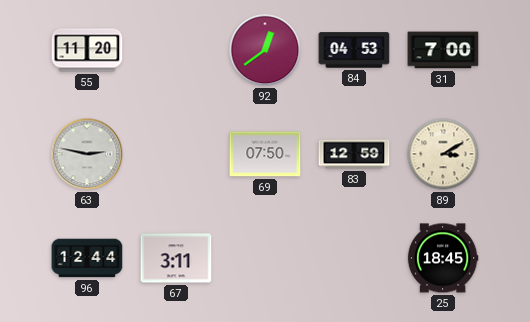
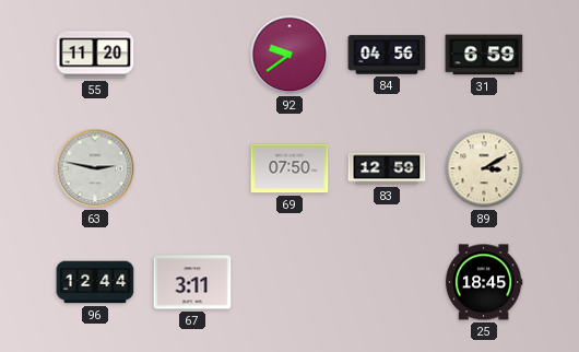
92: 12:39 -> 9:39
84: 04:53 -> 04:56
31: 7:00 -> 6:59
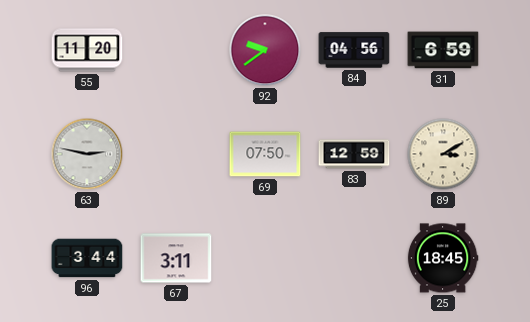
96: 12:44 -> 3:44
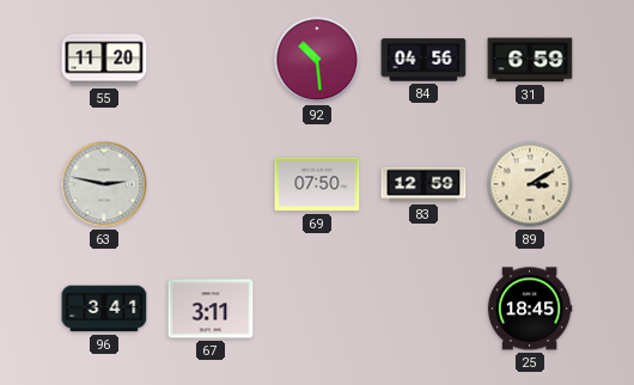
92: 9:39 -> 10:29
96: 3:44 -> 3:41
